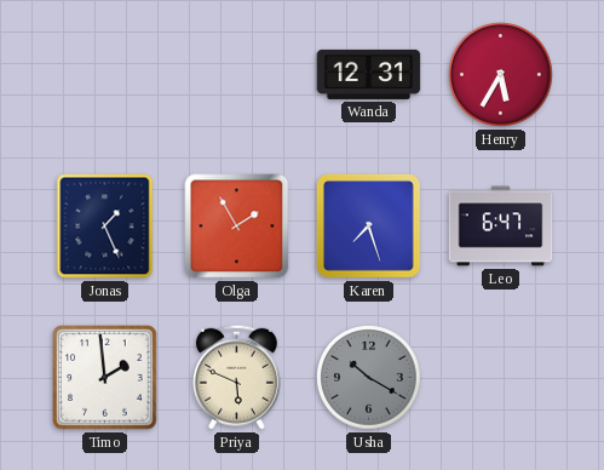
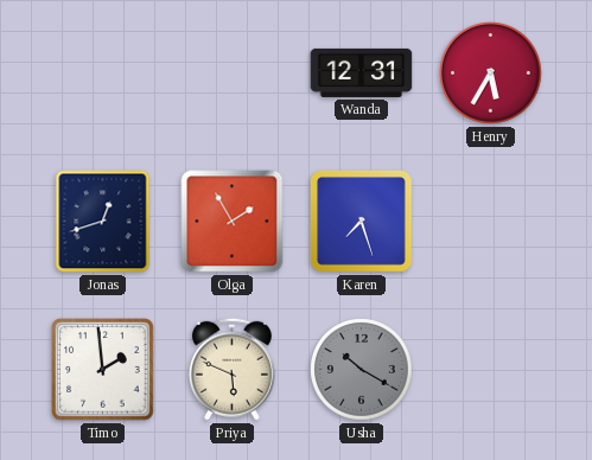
Jonas: 1:26 -> 12:42
Leo: 6:47 -> none
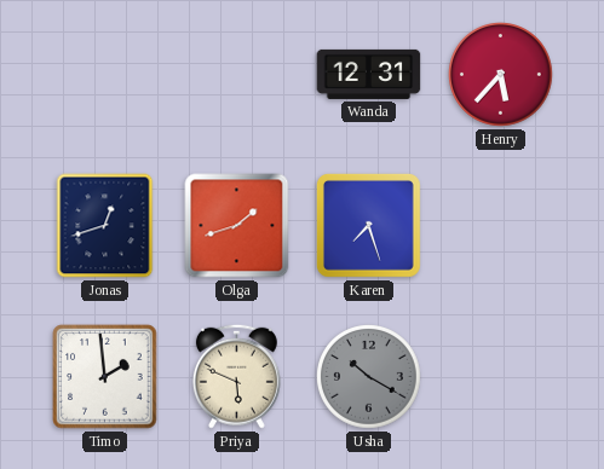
Henry: 5:35 -> 5:37
Olga: 1:55 -> 1:42
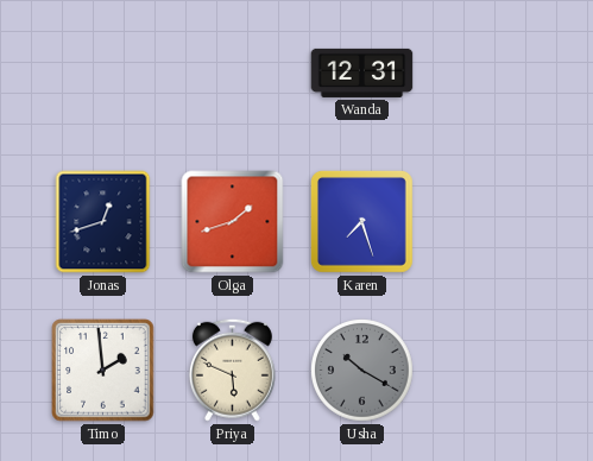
Henry: 5:37 -> none
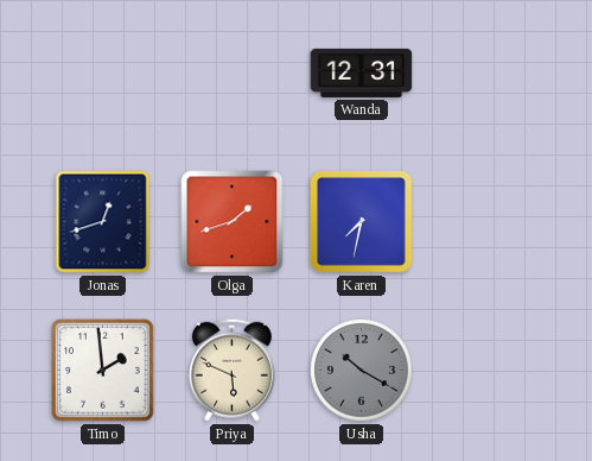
Karen: 7:27 -> 7:32
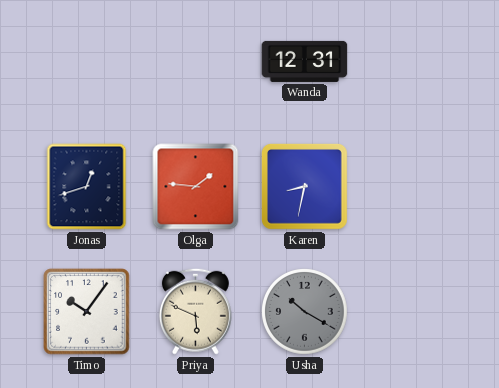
Olga: 1:42 -> 1:46
Karen: 7:32 -> 8:32
Timo: 1:59 -> 10:06
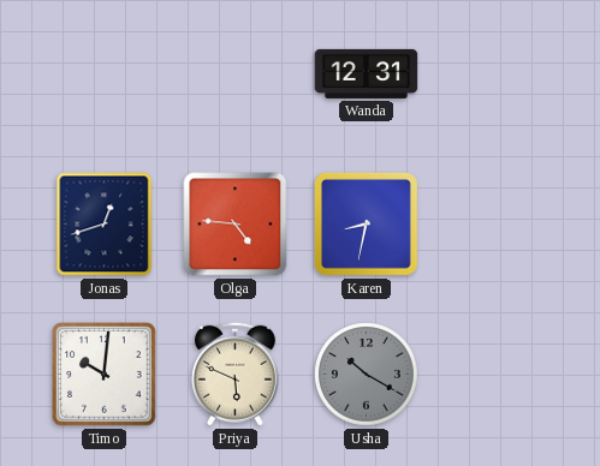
Olga: 1:46 -> 4:46
Timo: 10:06 -> 10:01
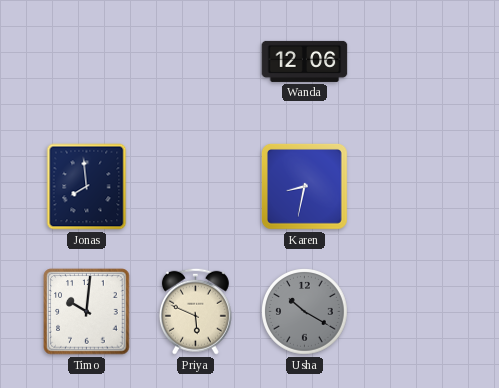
Wanda: 12:31 -> 12:06
Jonas: 12:42 -> 7:59
Olga: 4:46 -> none
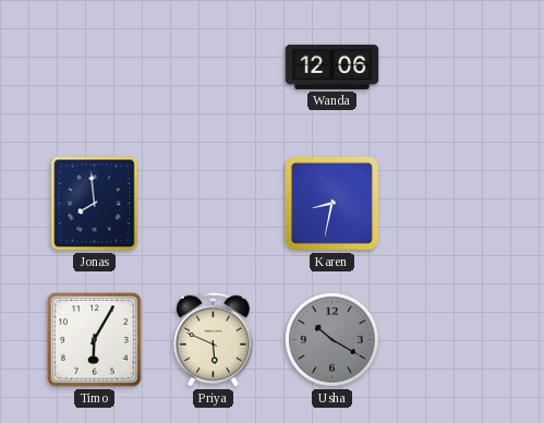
Timo: 10:01 -> 6:05
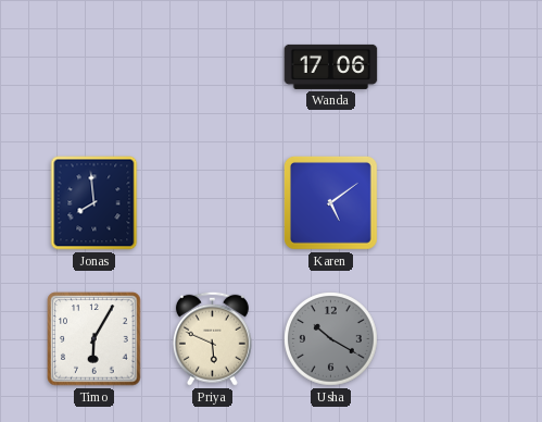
Wanda: 12:06 -> 17:06
Karen: 8:32 -> 5:09
